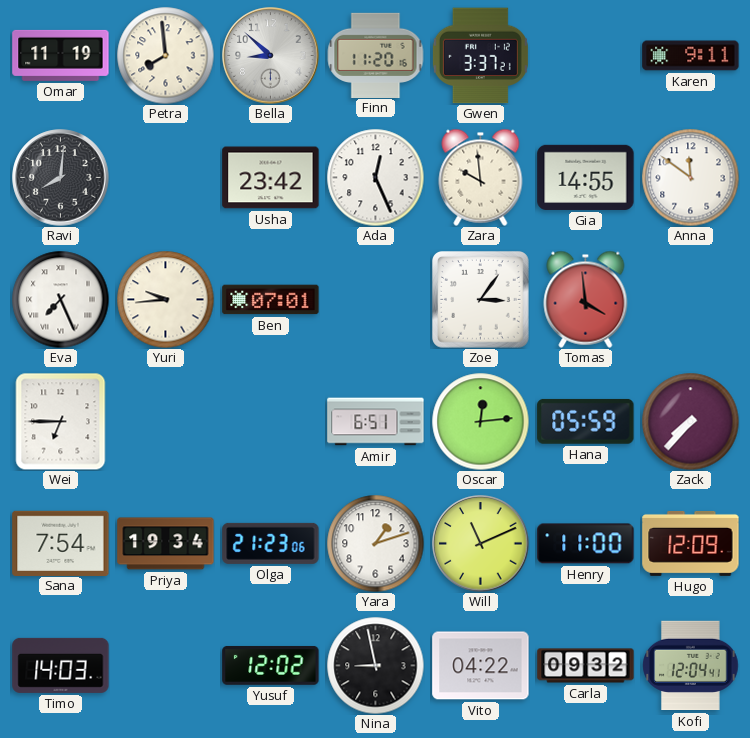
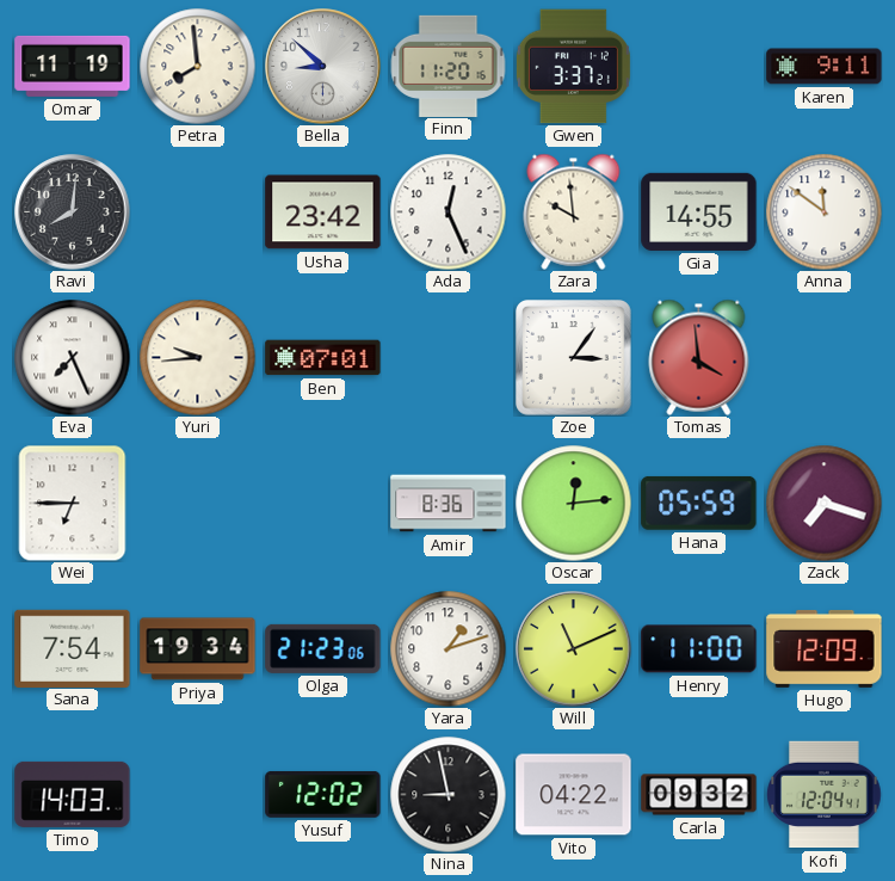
Amir: 6:51 -> 8:36
Zack: 7:37 -> 7:18
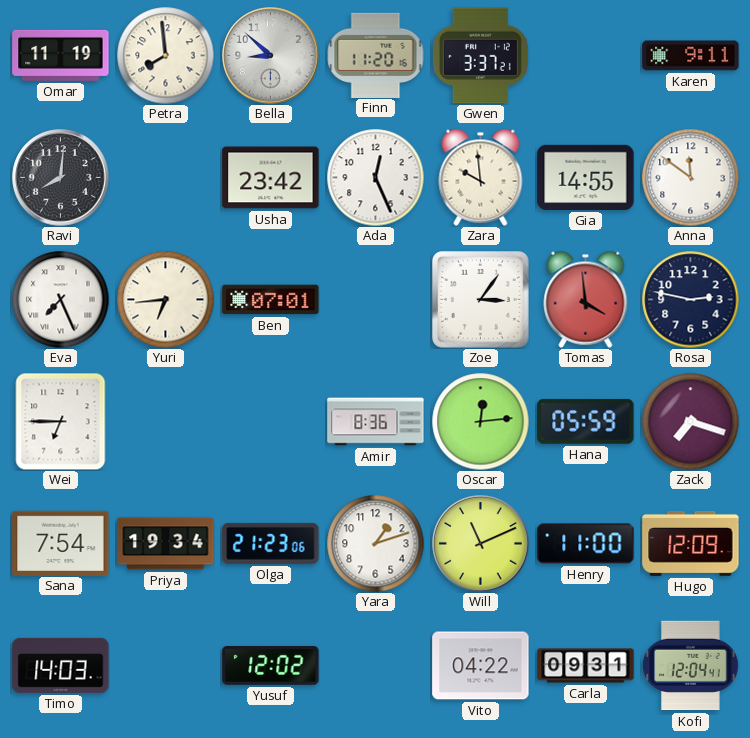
Yuri: 9:44 -> 6:44
Rosa: none -> 2:47
Nina: 8:58 -> none
Carla: 09:32 -> 09:31
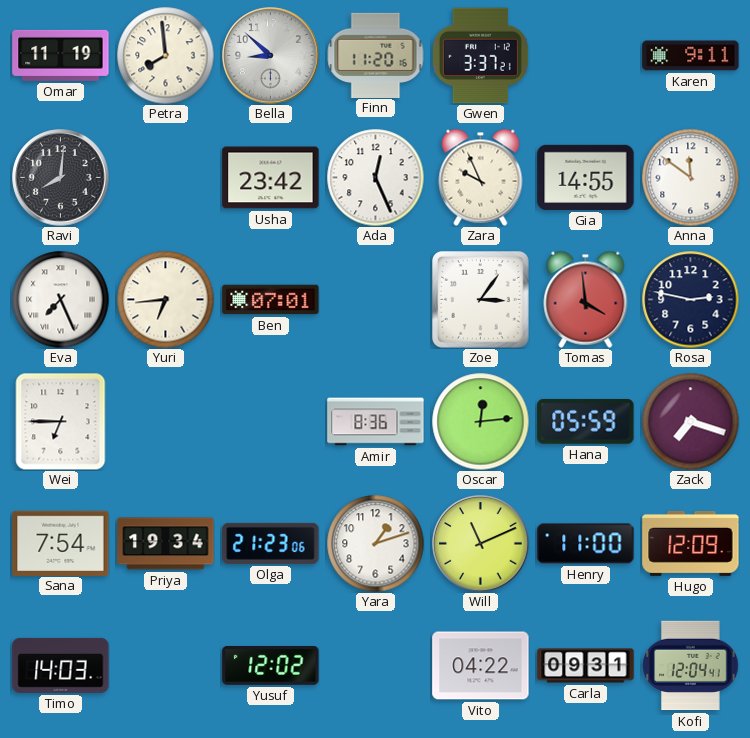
Zara: 9:59 -> 9:56
